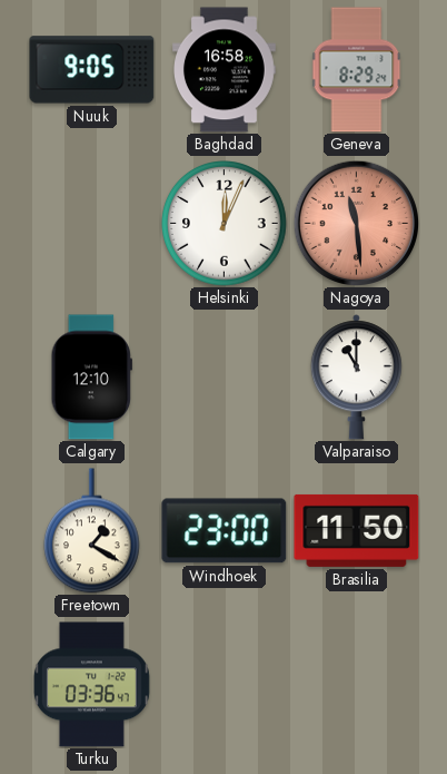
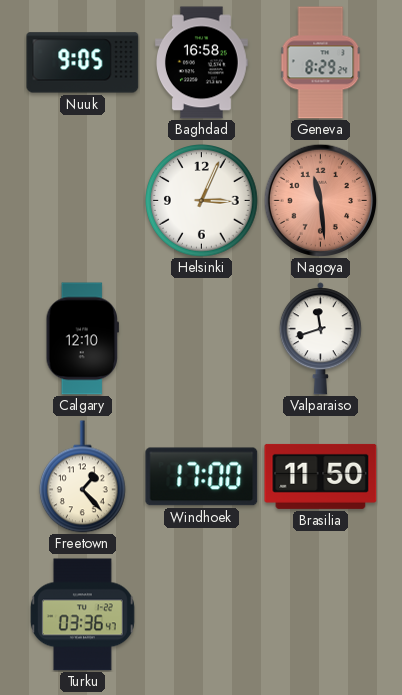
Helsinki: 12:04 -> 3:04
Valparaiso: 11:00 -> 11:42
Freetown: 1:20 -> 1:23
Windhoek: 23:00 -> 17:00
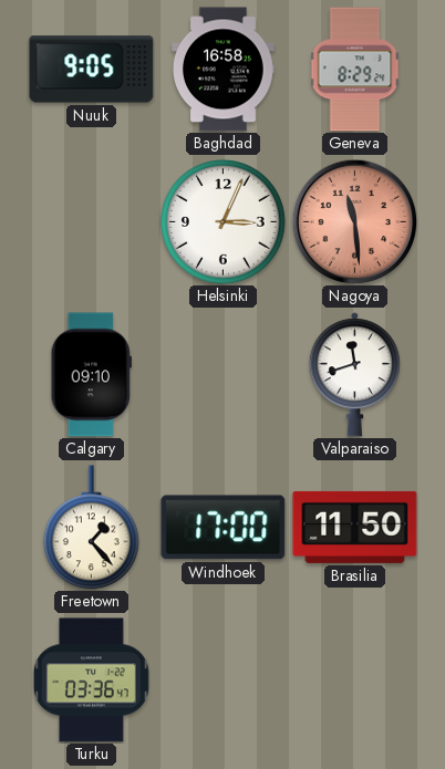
Calgary: 12:10 -> 09:10
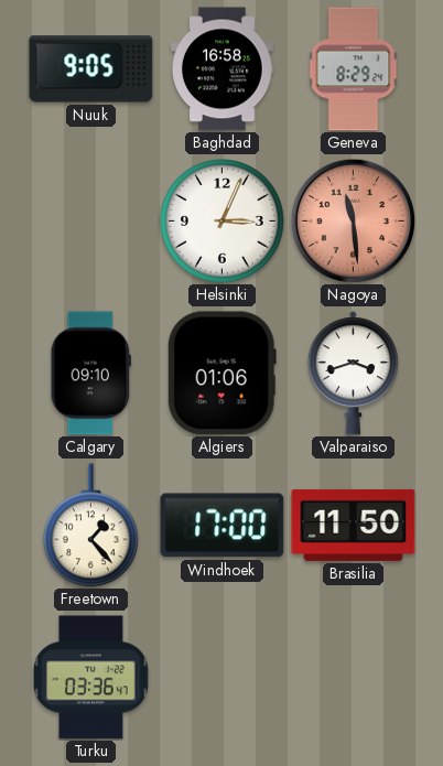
Algiers: none -> 01:06
Valparaiso: 11:42 -> 3:42
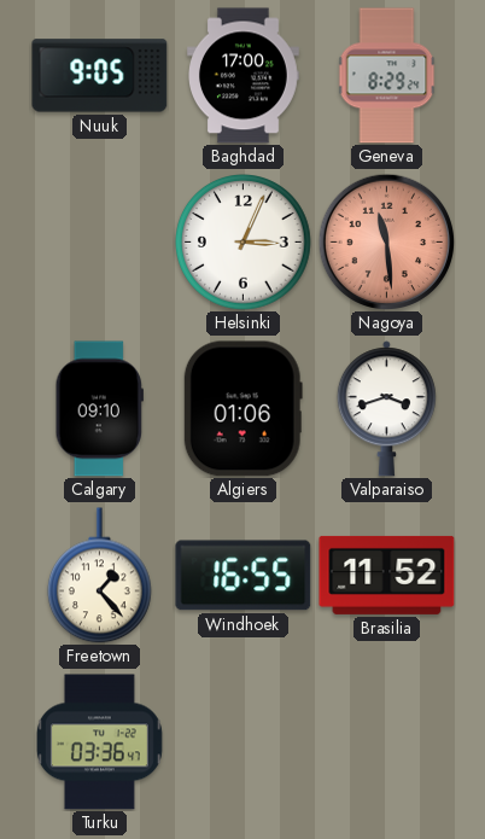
Baghdad: 16:58 -> 17:00
Windhoek: 17:00 -> 16:55
Brasilia: 11:50 -> 11:52
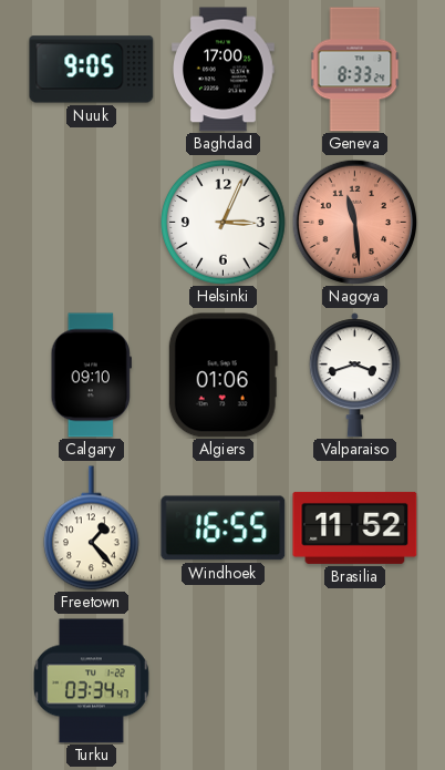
Geneva: 8:29 -> 8:33
Turku: 03:36 -> 03:34
